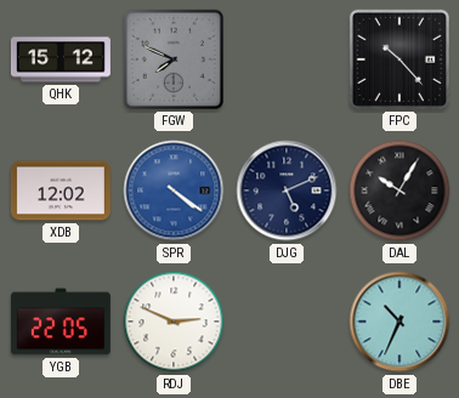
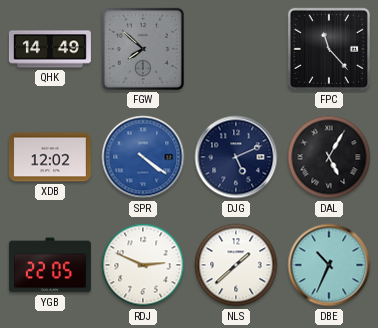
QHK: 15:12 -> 14:49
FGW: 7:49 -> 7:52
FPC: 10:23 -> 11:23
DAL: 10:05 -> 5:05
NLS: none -> 1:38
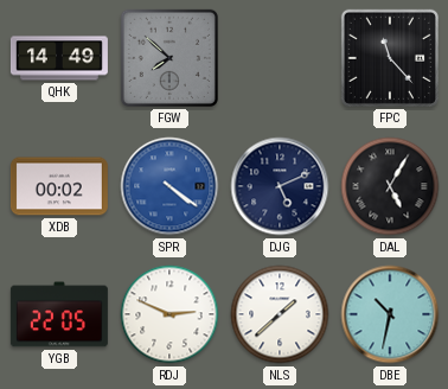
XDB: 12:02 -> 00:02
DBE: 10:34 -> 10:32
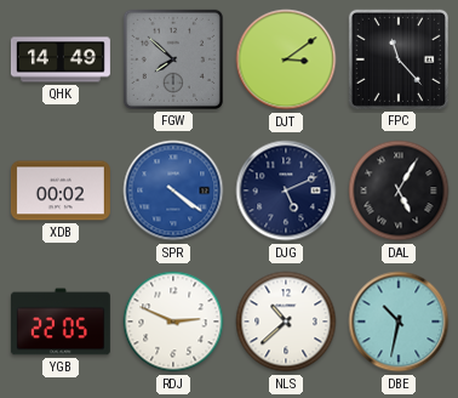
DJT: none -> 3:09
NLS: 1:38 -> 10:38
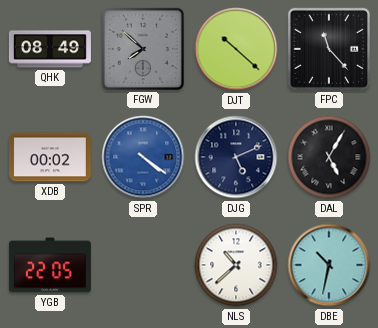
QHK: 14:49 -> 08:49
DJT: 3:09 -> 10:22
RDJ: 2:49 -> none
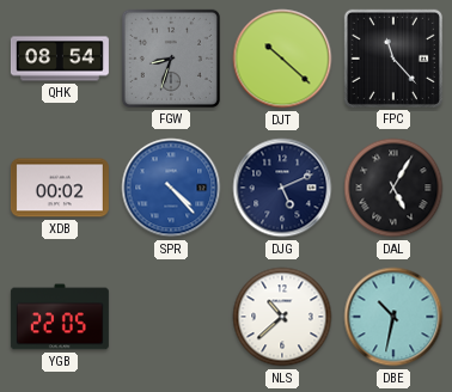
QHK: 08:49 -> 08:54
FGW: 7:52 -> 8:33
SPR: 4:21 -> 4:23
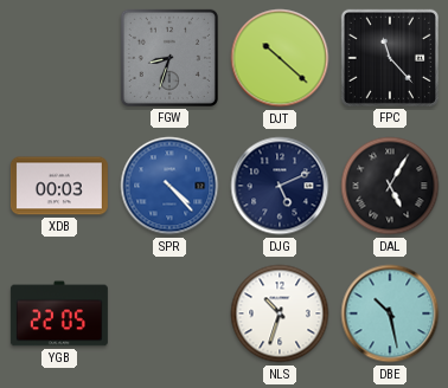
QHK: 08:54 -> none
XDB: 00:02 -> 00:03
NLS: 10:38 -> 10:33
DBE: 10:32 -> 10:28
